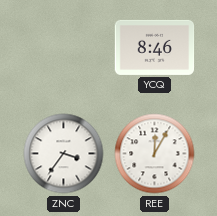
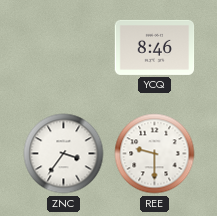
REE: 12:05 -> 9:30
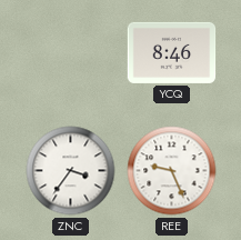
REE: 9:30 -> 9:26
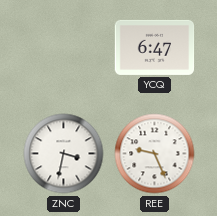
YCQ: 8:46 -> 6:47
ZNC: 3:36 -> 3:32
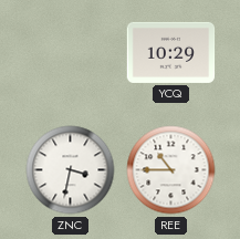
YCQ: 6:47 -> 10:29
REE: 9:26 -> 10:45
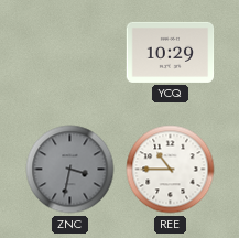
ZNC dial: white -> grey
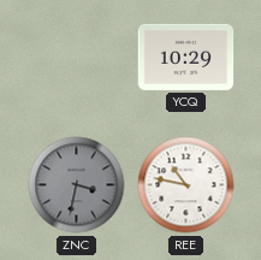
REE: 10:45 -> 10:47
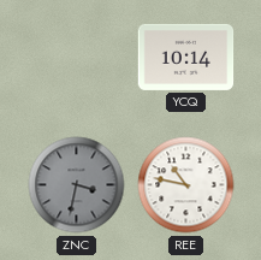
YCQ: 10:29 -> 10:14
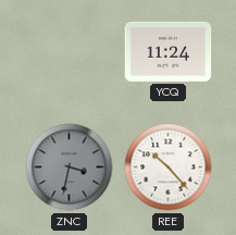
YCQ: 10:14 -> 11:24
REE: 10:47 -> 10:23
